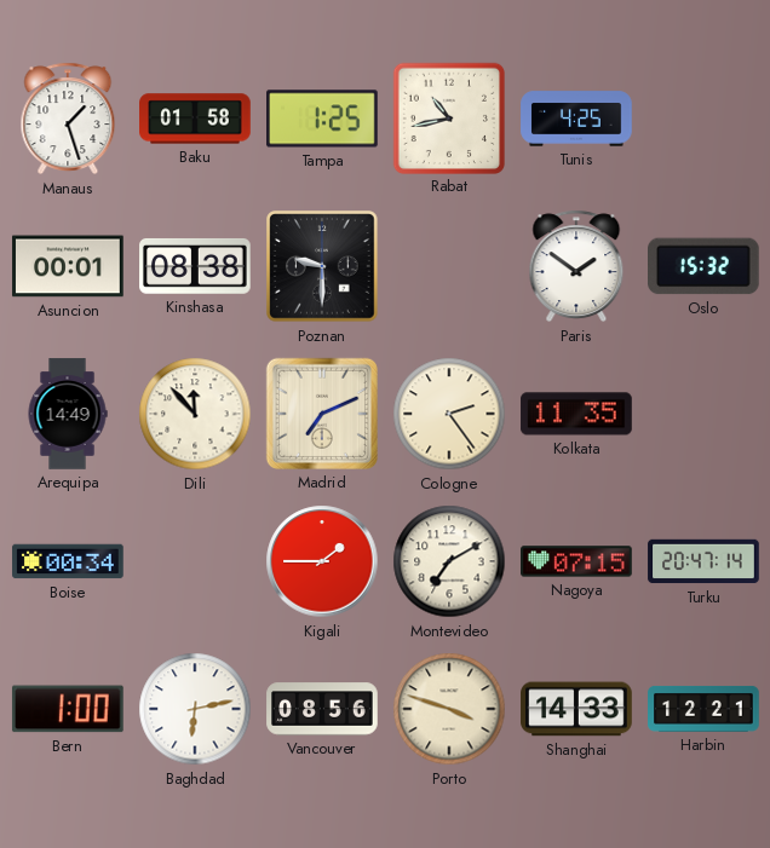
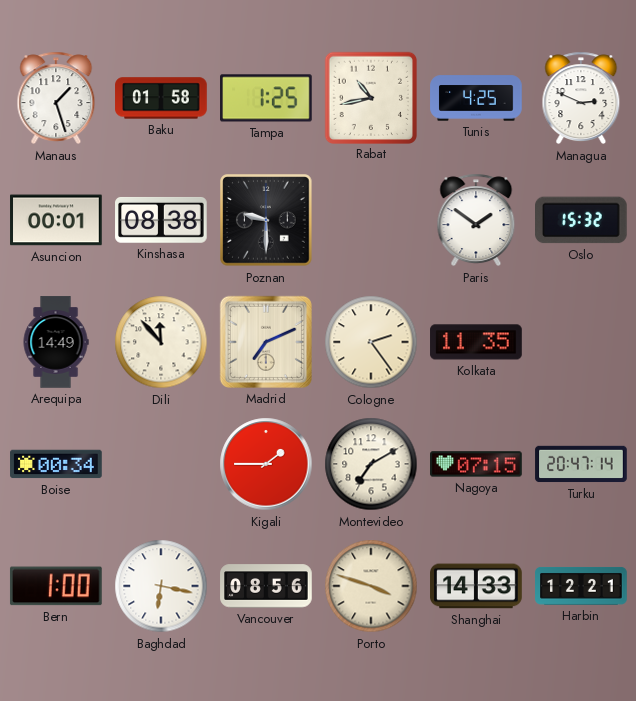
Managua: none -> 2:49
Baghdad: 6:13 -> 6:17
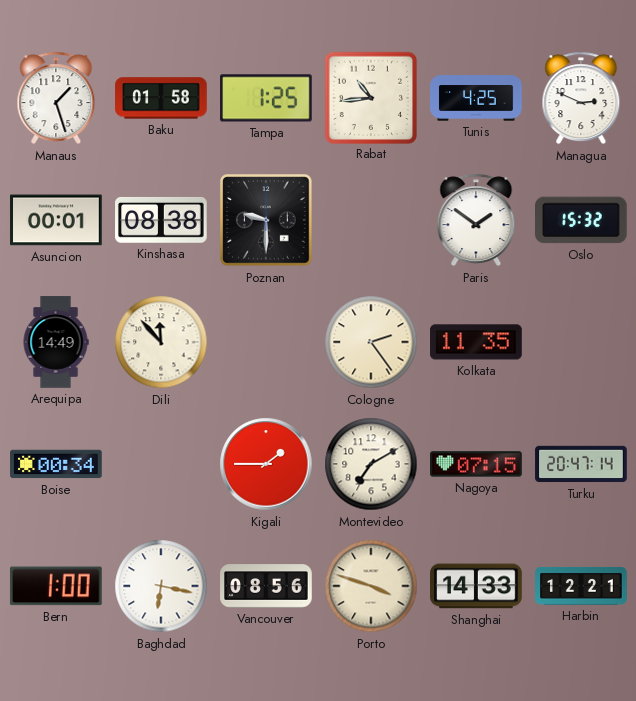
Rabat: 10:43 -> 10:44
Madrid: 7:11 -> none
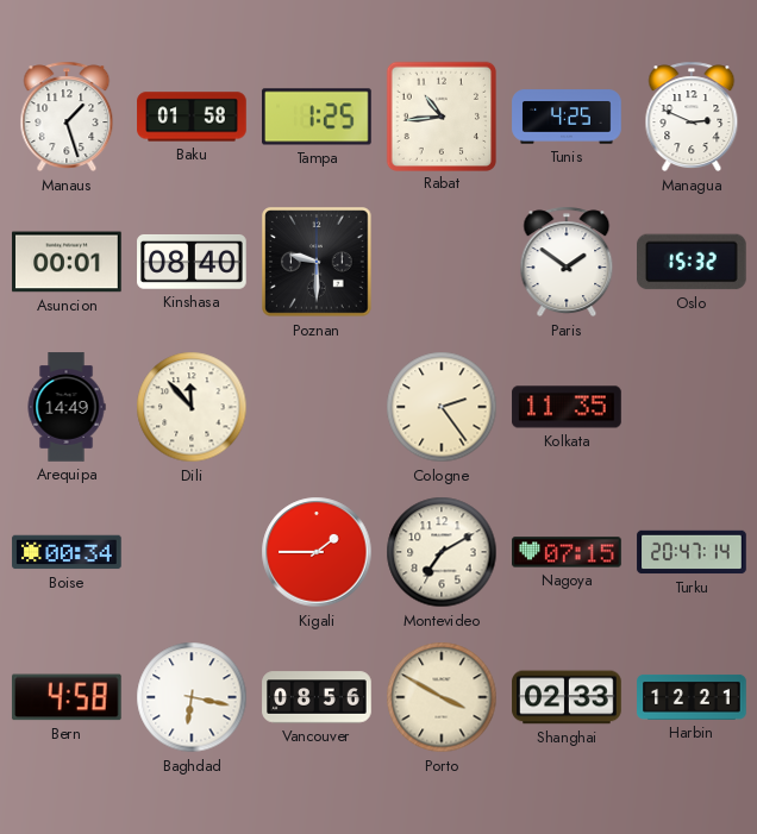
Kinshasa: 08:38 -> 08:40
Bern: 1:00 -> 4:58
Porto: 3:48 -> 3:50
Shanghai: 14:33 -> 02:33
